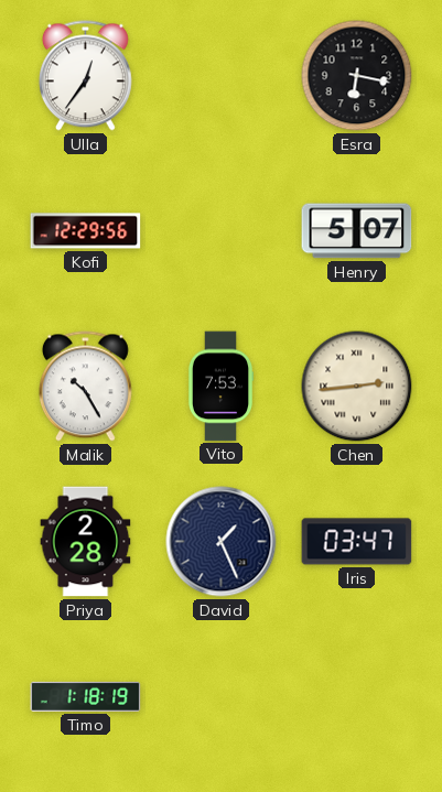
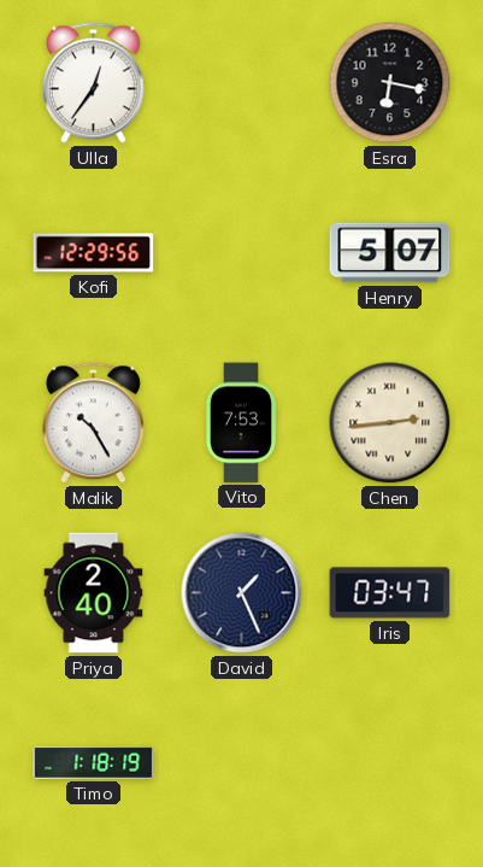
Priya: 2:28 -> 2:40
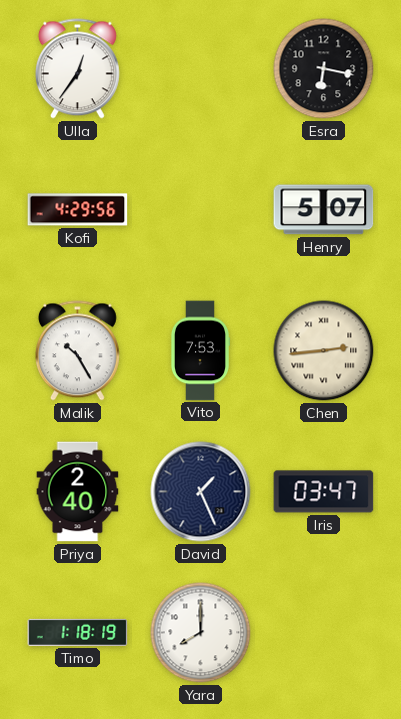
Kofi: 12:29 -> 4:29
Yara: none -> 8:00
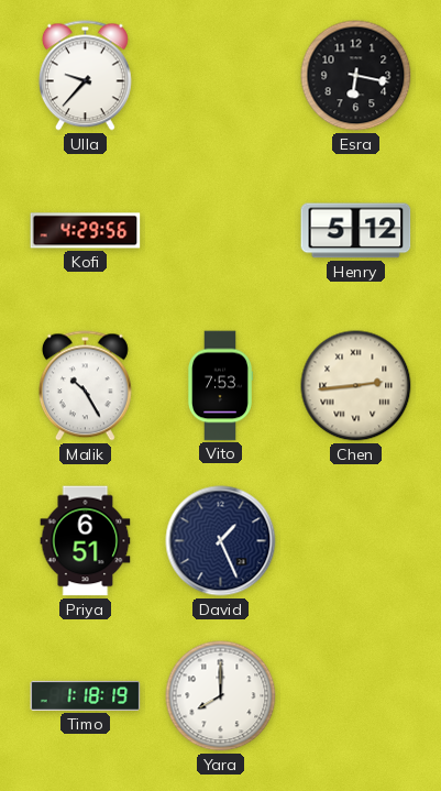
Ulla: 12:36 -> 9:37
Henry: 5:07 -> 5:12
Priya: 2:40 -> 6:51
Iris: 03:47 -> none
